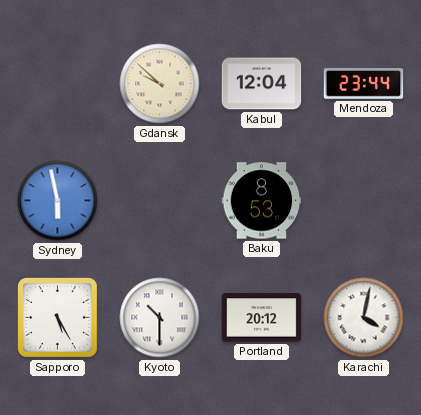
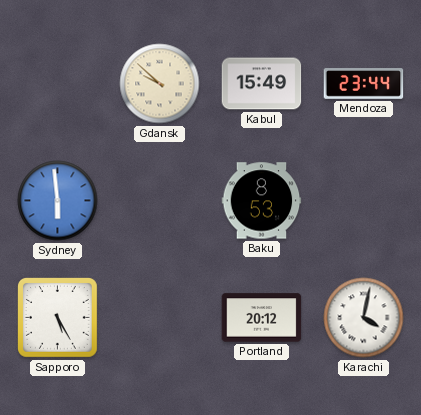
Kabul: 12:04 -> 15:49
Sydney: 5:58 -> 5:59
Kyoto: 10:30 -> none
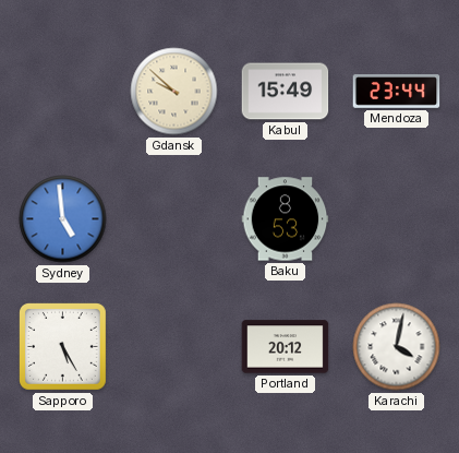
Sydney: 5:59 -> 4:59
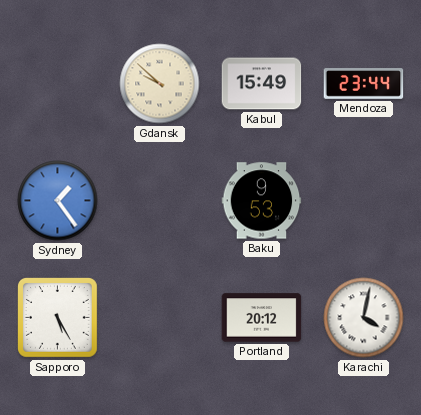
Sydney: 4:59 -> 1:24
Baku: 8:53 -> 9:53
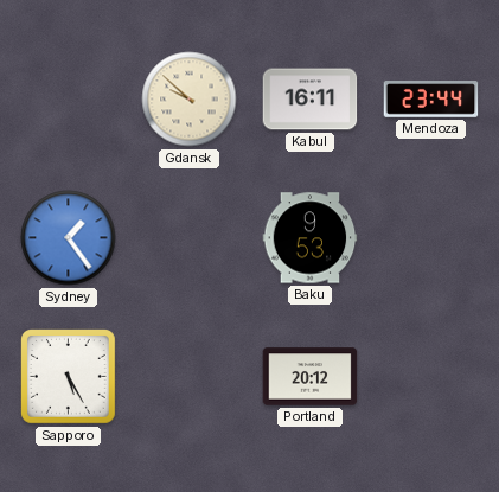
Kabul: 15:49 -> 16:11
Karachi: 4:02 -> none
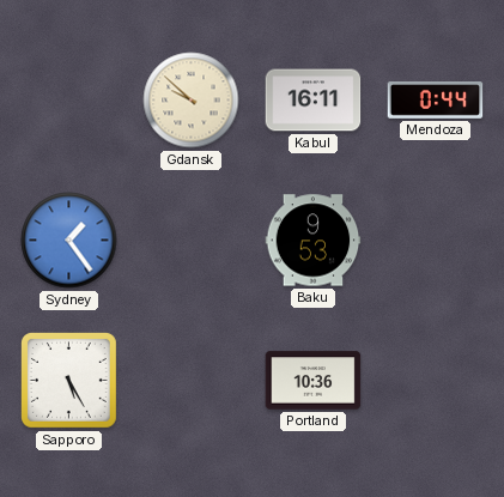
Mendoza: 23:44 -> 0:44
Portland: 20:12 -> 10:36
